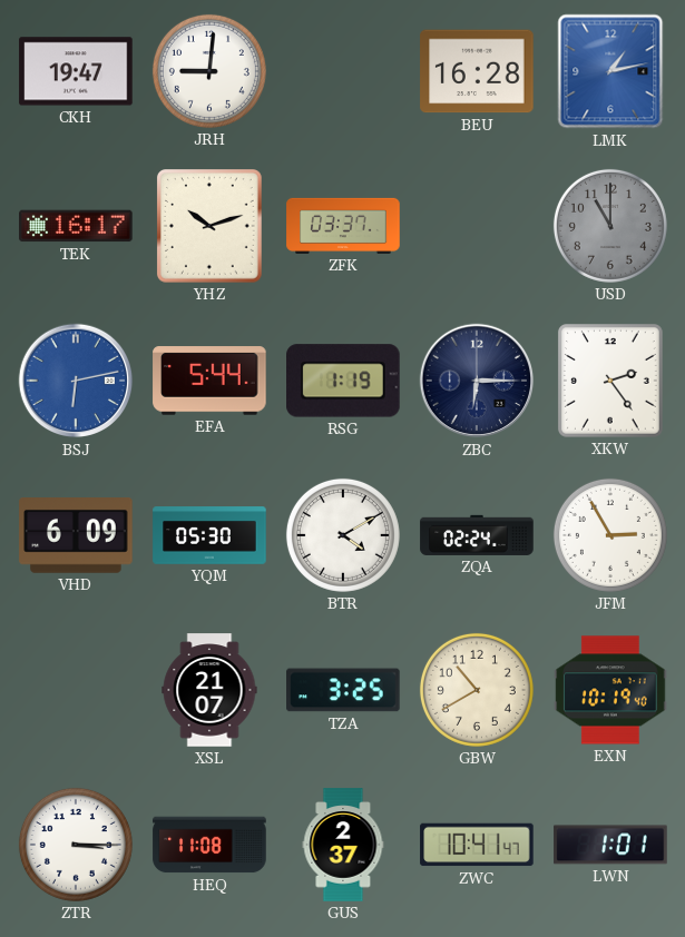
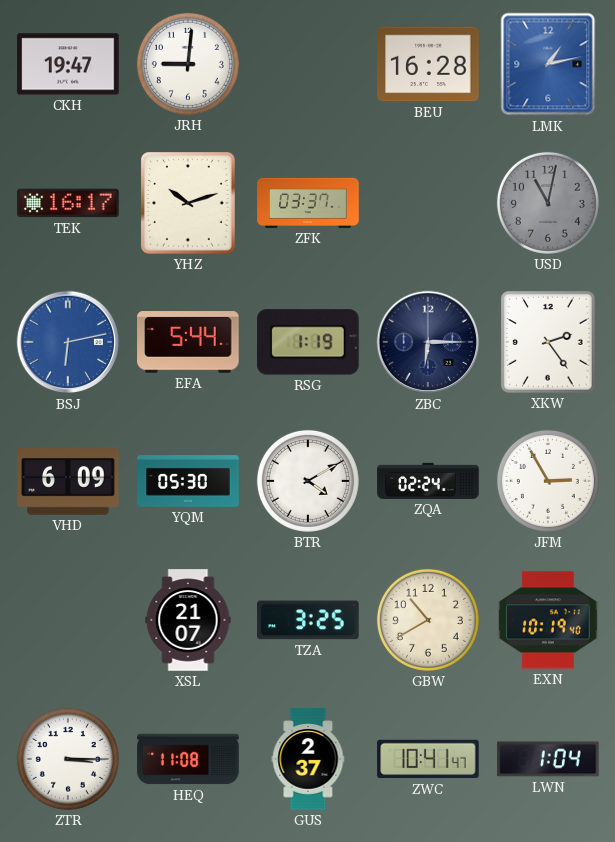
USD: 11:00 -> 11:02
LWN: 1:01 -> 1:04
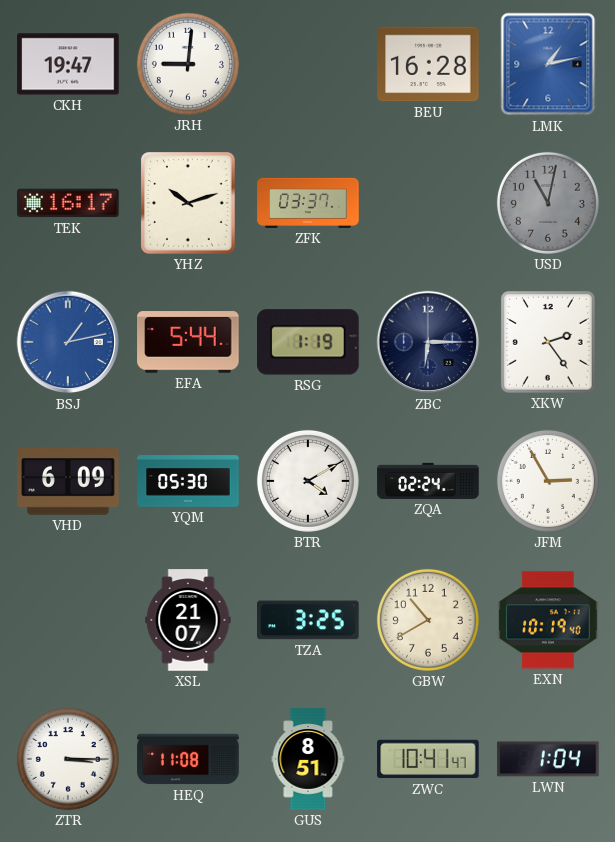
BSJ: 6:13 -> 1:13
GUS: 2:37 -> 8:51
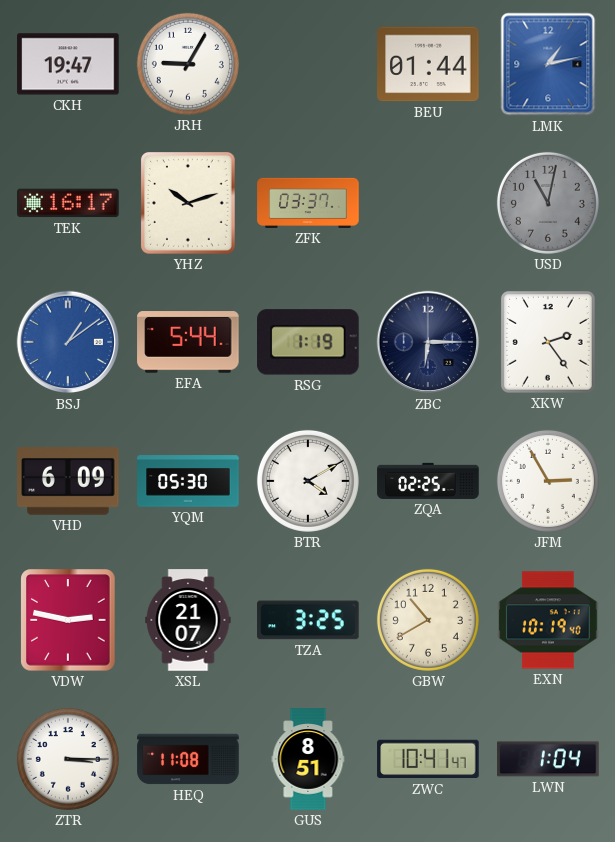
JRH: 9:01 -> 9:05
BEU: 16:28 -> 01:44
BSJ: 1:13 -> 1:09
ZQA: 02:24 -> 02:25
VDW: none -> 2:47
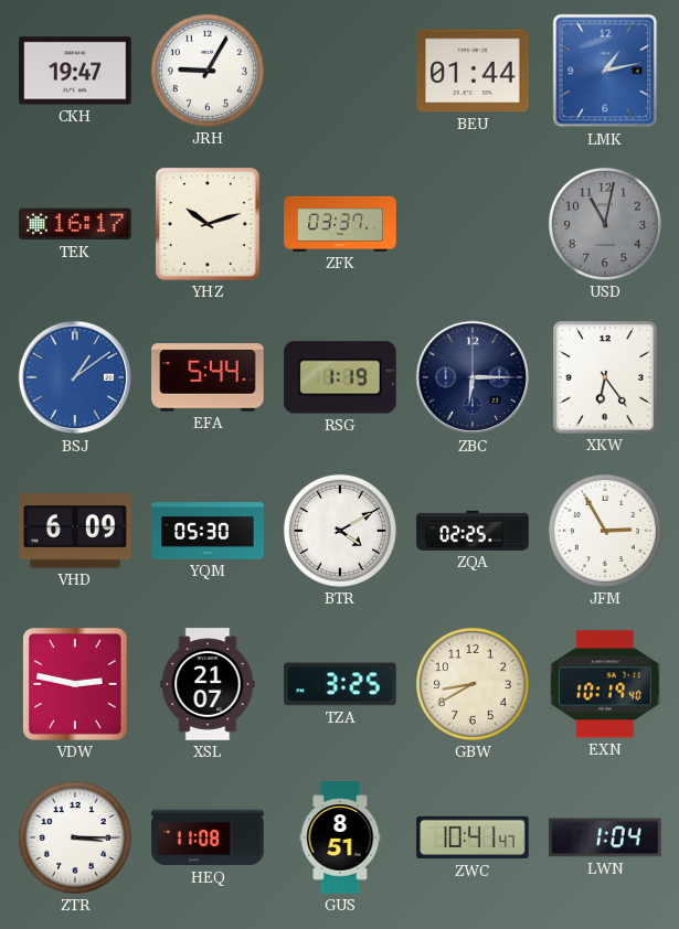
XKW: 2:24 -> 6:24
GBW: 10:40 -> 8:40
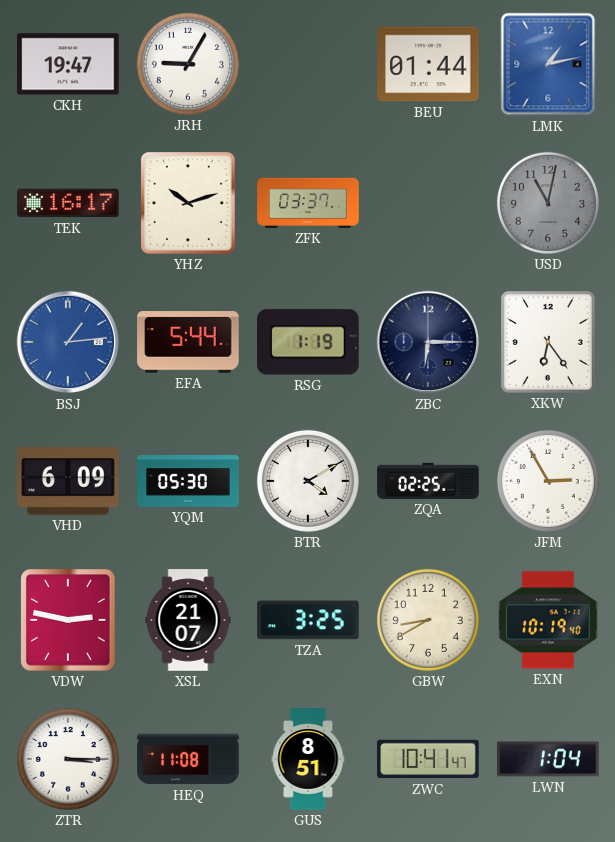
BSJ: 1:09 -> 1:14
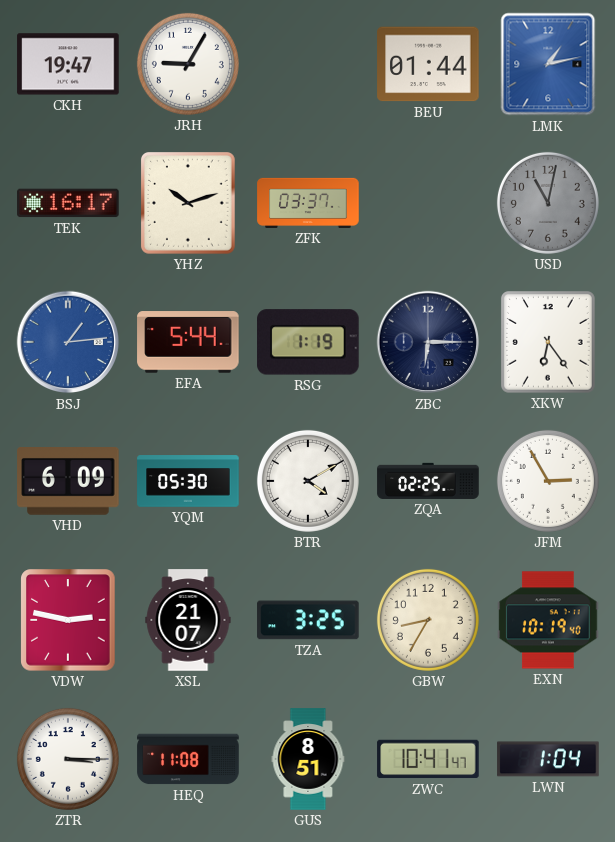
GBW: 8:40 -> 8:35
